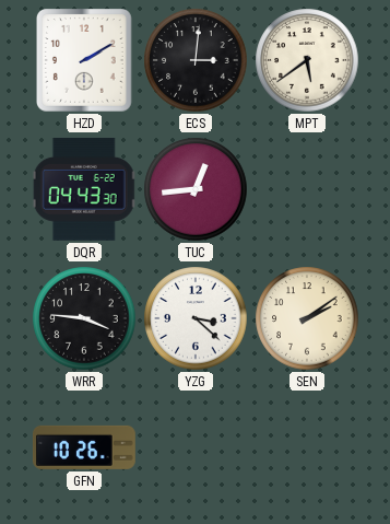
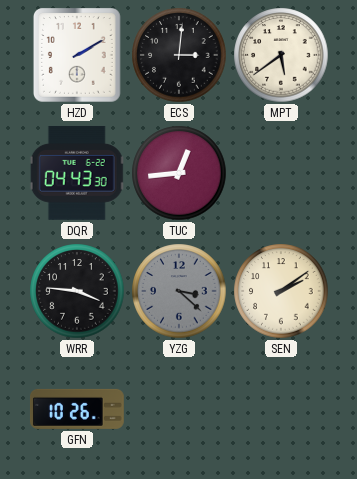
YZG dial: white -> grey
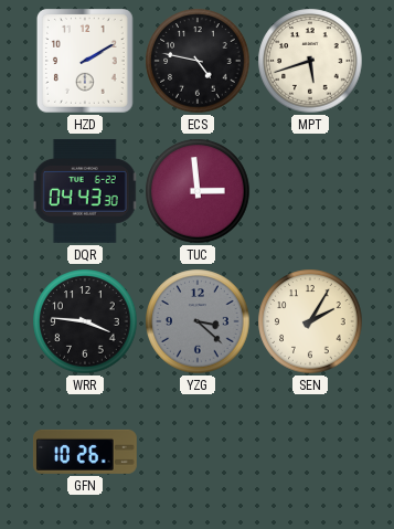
ECS: 3:01 -> 4:47
MPT: 5:39 -> 5:42
TUC: 12:44 -> 2:59
SEN: 2:09 -> 2:05
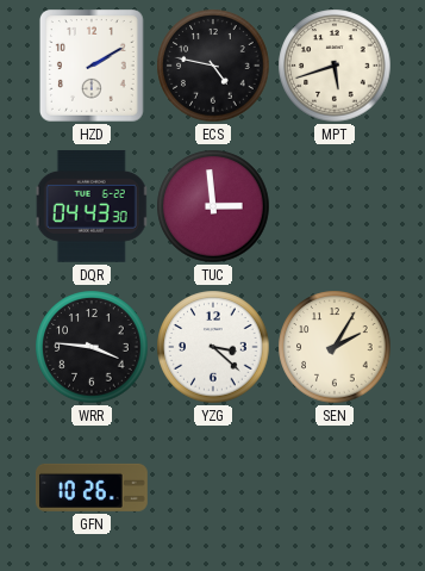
YZG dial: grey -> white
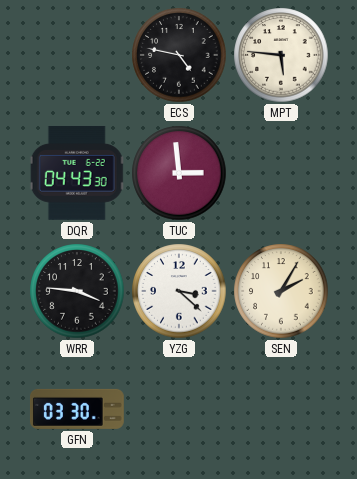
HZD: 2:10 -> none
MPT: 5:42 -> 5:46
GFN: 10:26 -> 03:30
